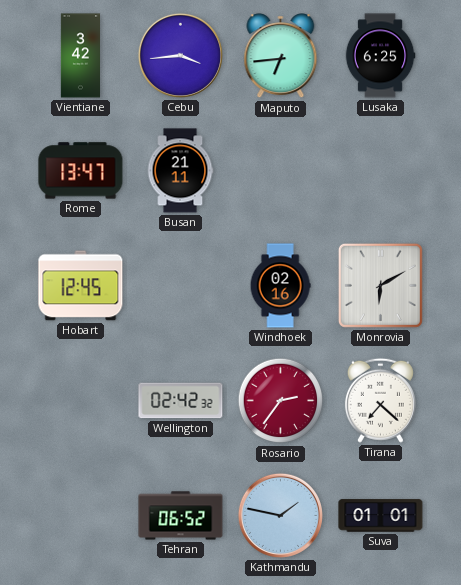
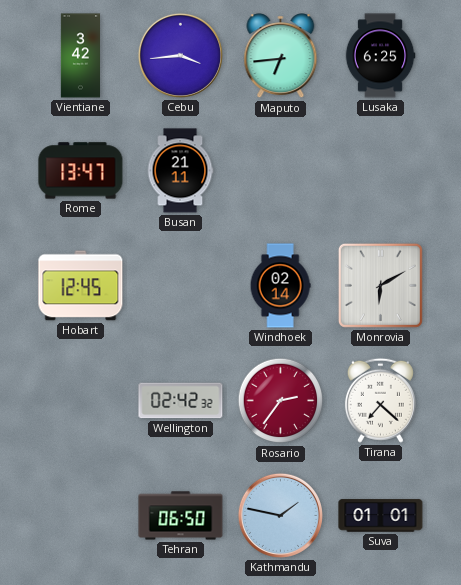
Windhoek: 02:16 -> 02:14
Tehran: 06:52 -> 06:50
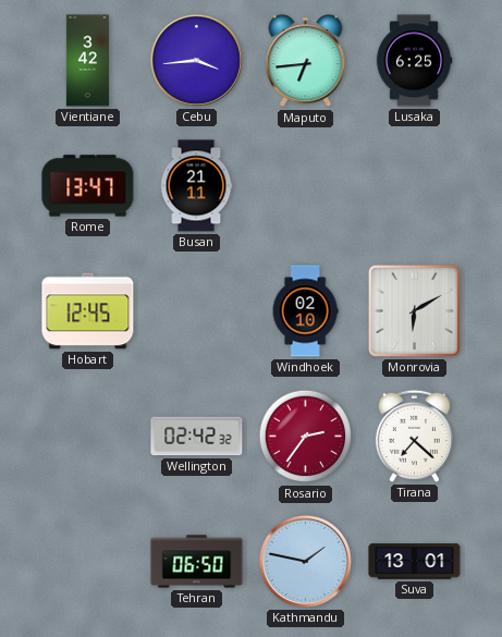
Windhoek: 02:14 -> 02:10
Suva: 01:01 -> 13:01
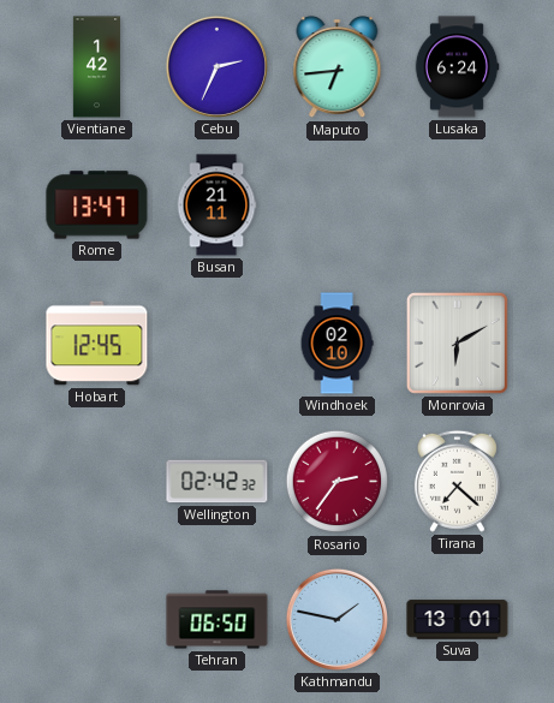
Vientiane: 3:42 -> 1:42
Cebu: 3:44 -> 2:34
Lusaka: 6:25 -> 6:24
